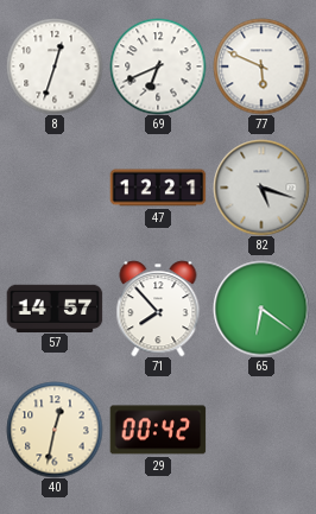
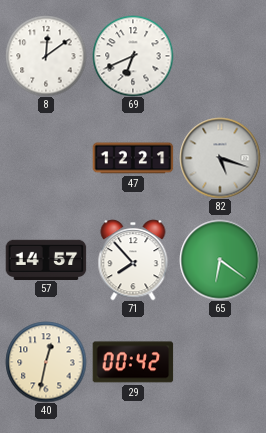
8: 12:33 -> 12:09
77: 5:49 -> none
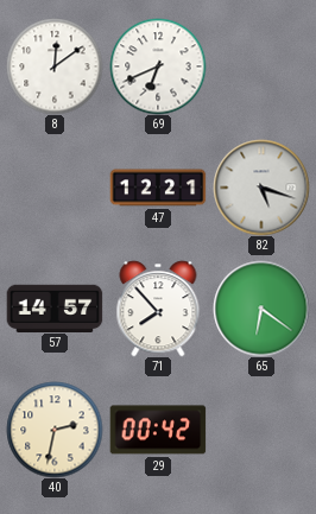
40: 12:32 -> 2:32
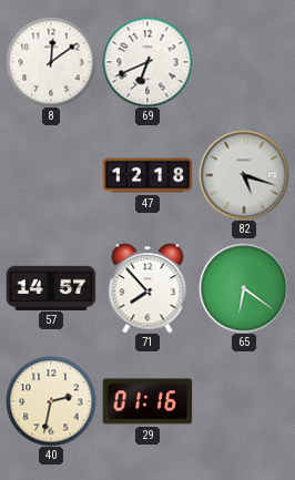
47: 12:21 -> 12:18
29: 00:42 -> 01:16
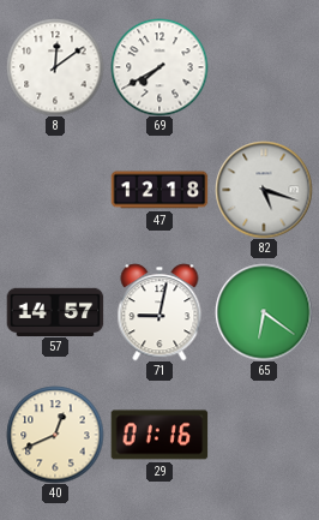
69: 6:41 -> 7:40
71: 7:53 -> 9:02
40: 2:32 -> 12:41
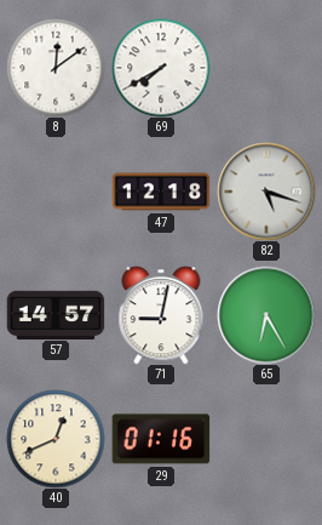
65: 6:21 -> 6:25
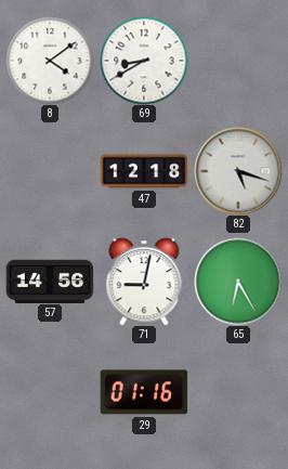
8: 12:09 -> 4:09
69: 7:40 -> 8:40
57: 14:57 -> 14:56
40: 12:41 -> none
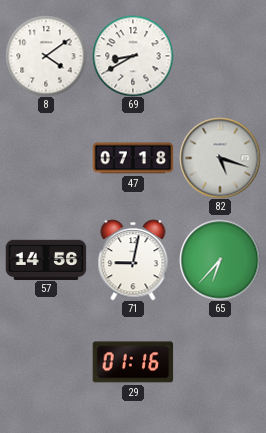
47: 12:18 -> 07:18
65: 6:25 -> 6:37
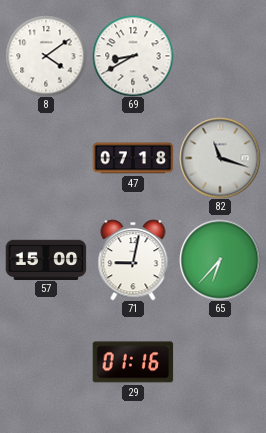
82: 5:18 -> 11:18
57: 14:56 -> 15:00
